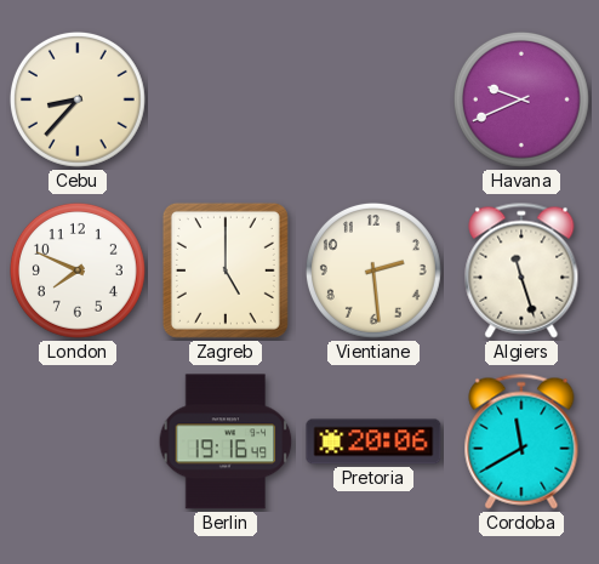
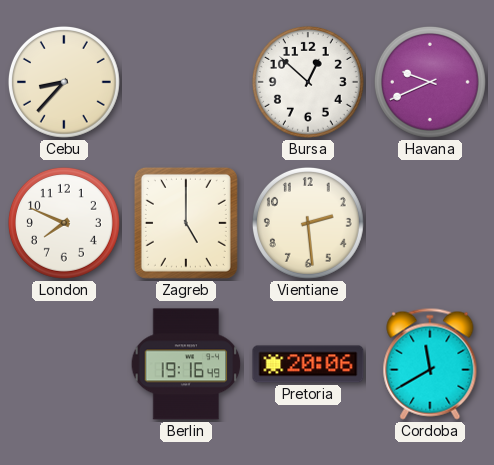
Bursa: none -> 12:52
Algiers: 11:27 -> none
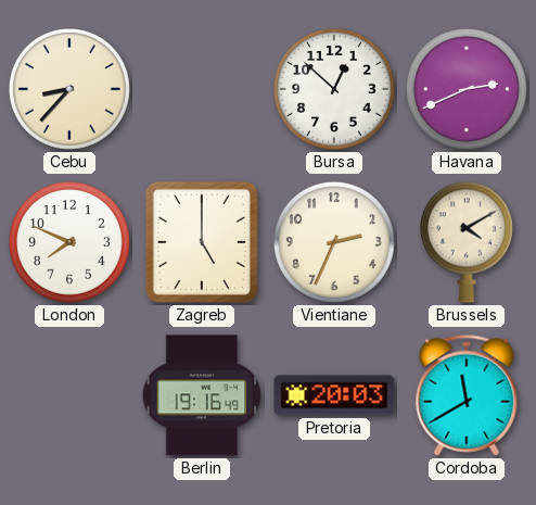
Havana: 9:41 -> 2:41
Vientiane: 2:29 -> 2:34
Brussels: none -> 4:10
Pretoria: 20:06 -> 20:03
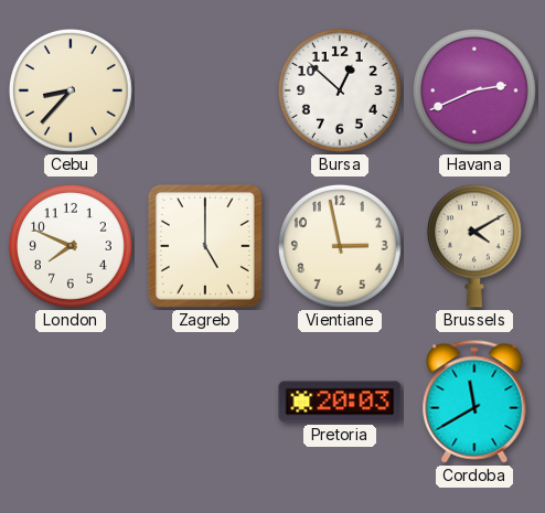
Vientiane: 2:34 -> 2:58
Berlin: 19:16 -> none
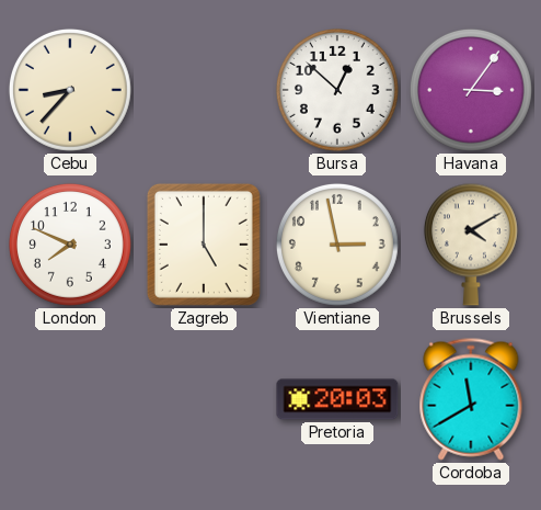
Havana: 2:41 -> 3:06
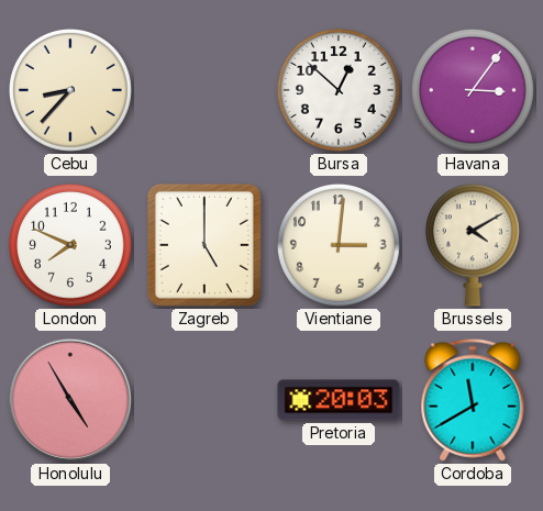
Vientiane: 2:58 -> 3:01
Honolulu: none -> 4:55
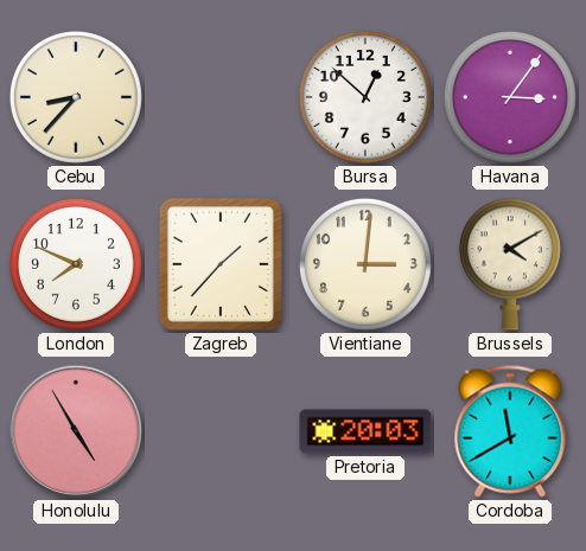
Zagreb: 5:00 -> 1:37
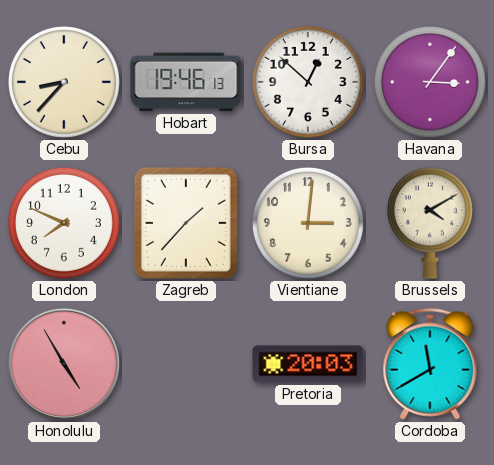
Hobart: none -> 19:46
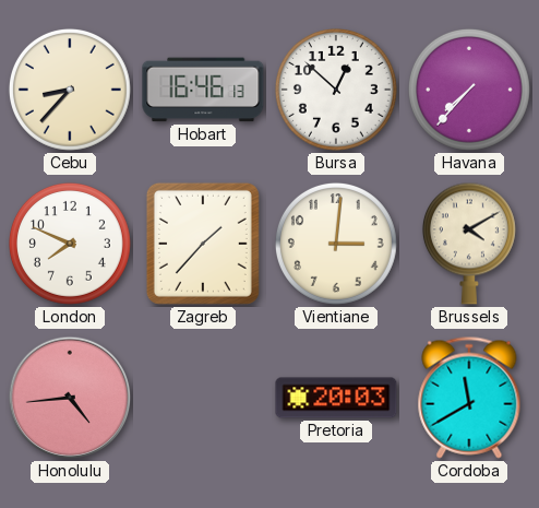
Hobart: 19:46 -> 16:46
Havana: 3:06 -> 7:37
Honolulu: 4:55 -> 4:44
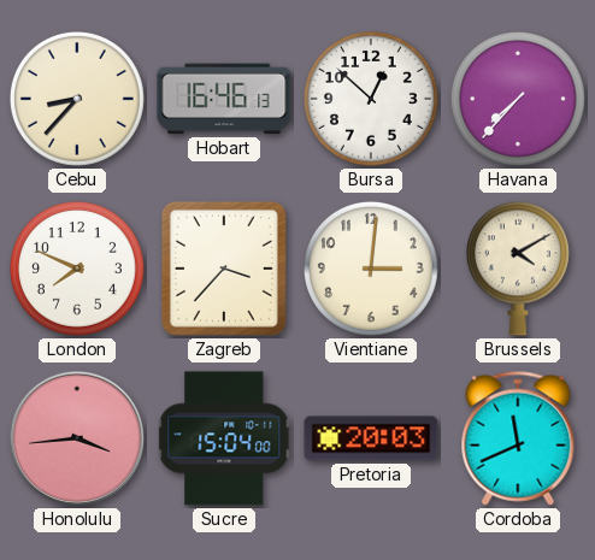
Zagreb: 1:37 -> 3:37
Honolulu: 4:44 -> 3:44
Sucre: none -> 15:04
Cordoba: 11:40 -> 11:41
